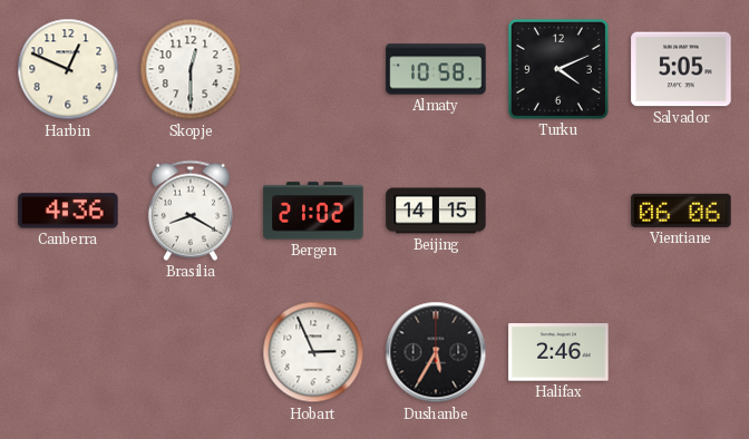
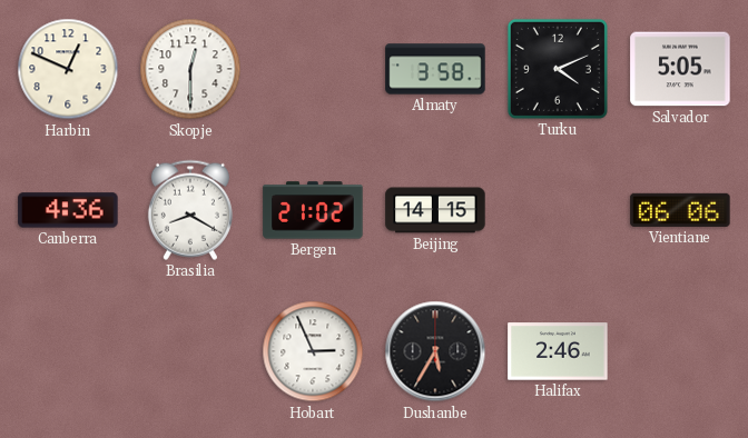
Almaty: 10:58 -> 3:58
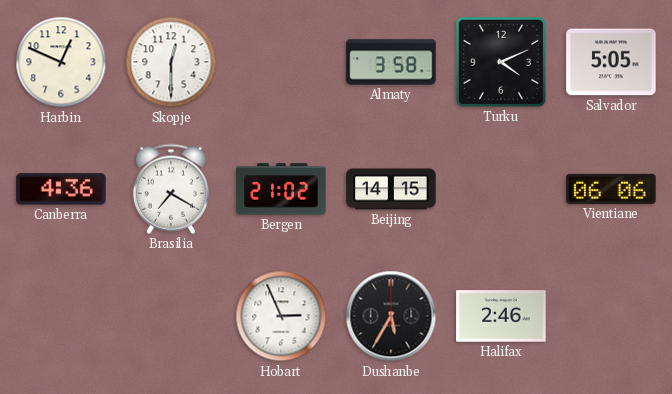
Brasilia: 8:20 -> 7:20
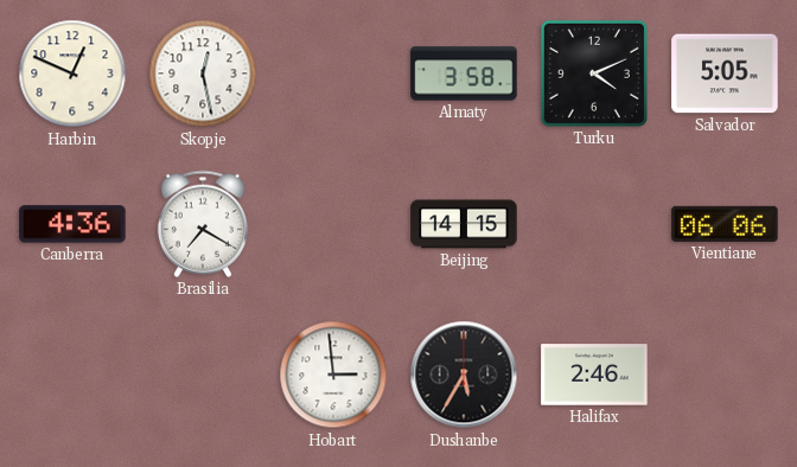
Skopje: 12:30 -> 12:28
Bergen: 21:02 -> none
Hobart: 2:56 -> 2:59
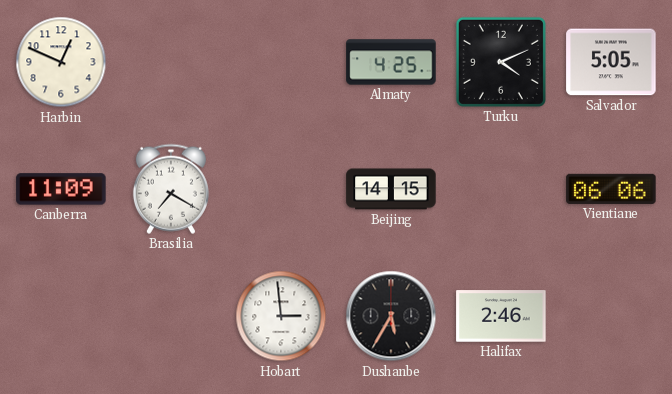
Skopje: 12:28 -> none
Almaty: 3:58 -> 4:25
Canberra: 4:36 -> 11:09
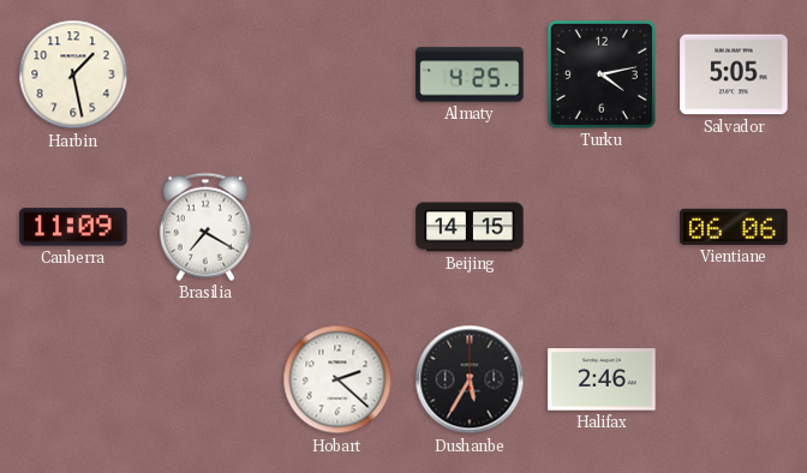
Harbin: 12:49 -> 1:28
Turku: 4:11 -> 4:13
Hobart: 2:59 -> 2:22
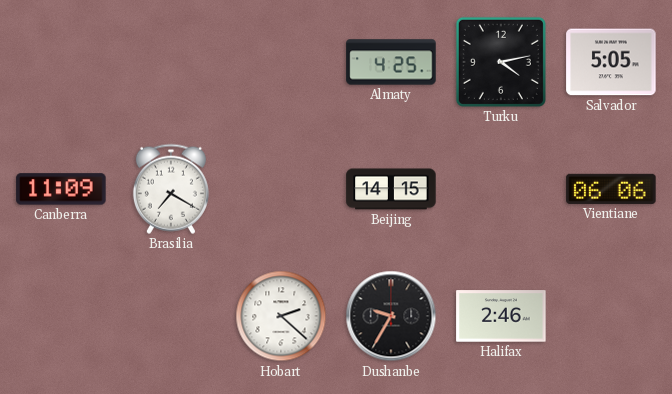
Harbin: 1:28 -> none
Dushanbe: 5:35 -> 9:35
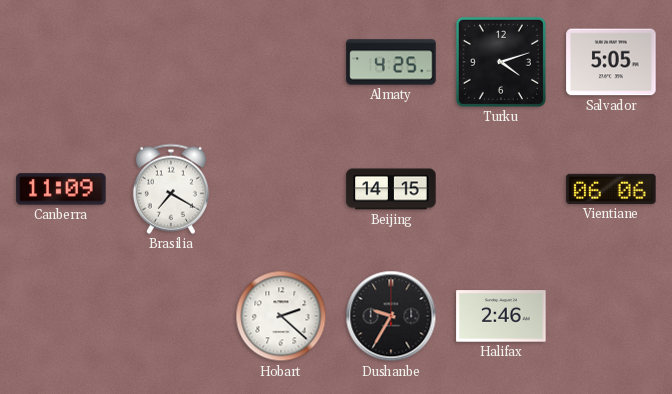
Turku: 4:13 -> 4:12
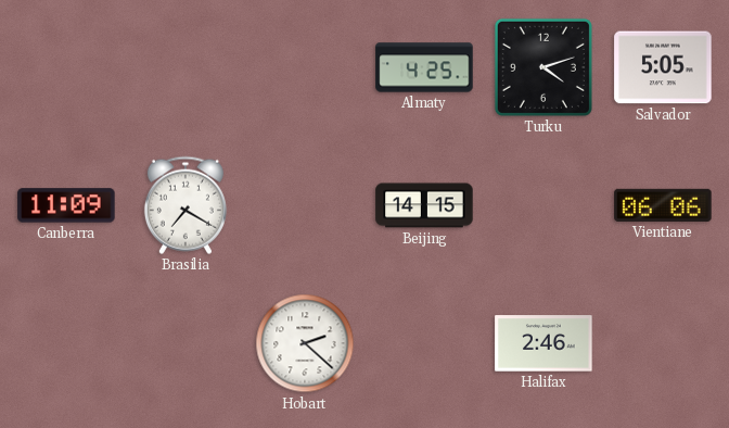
Dushanbe: 9:35 -> none
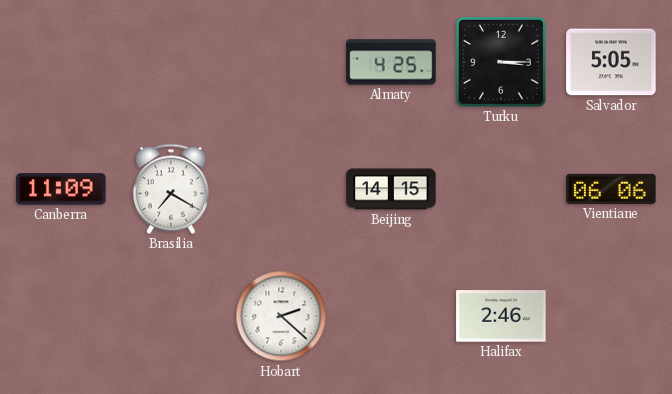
Turku: 4:12 -> 3:15
